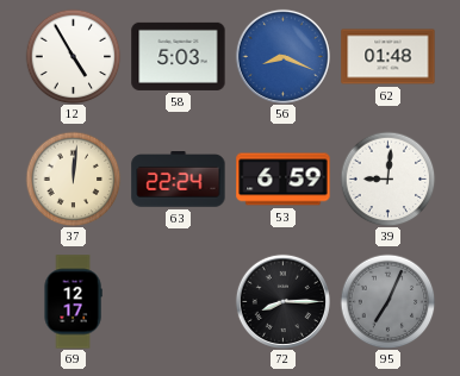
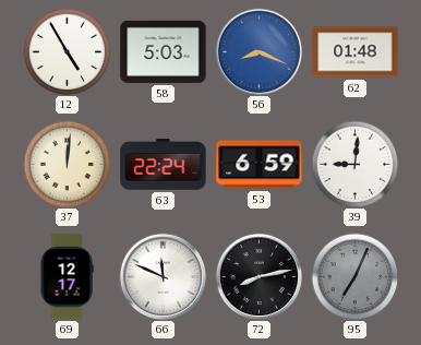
66: none -> 11:49
72: 8:15 -> 8:13
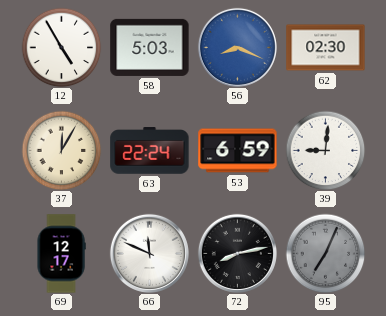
62: 01:48 -> 02:30
37: 12:01 -> 12:05
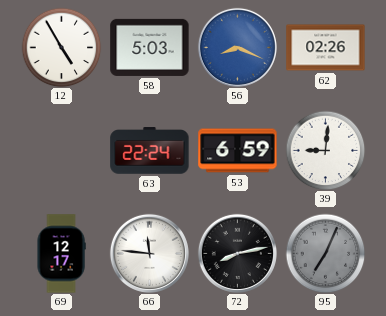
62: 02:30 -> 02:26
37: 12:05 -> none
66: 11:49 -> 11:46
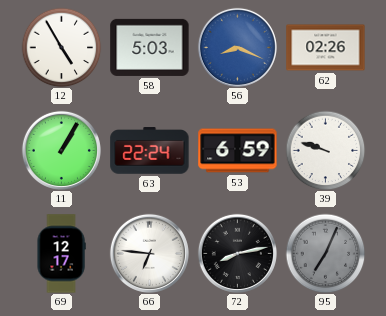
11: none -> 1:05
39: 9:01 -> 9:48
66: 11:46 -> 6:46
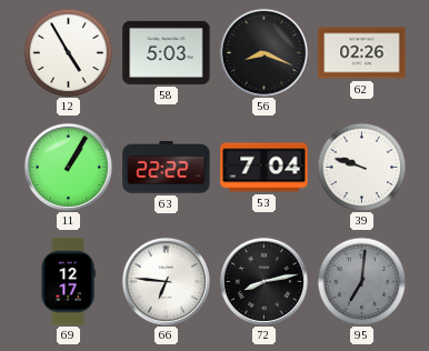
56 dial: blue -> black
63: 22:24 -> 22:22
53: 6:59 -> 7:04
95: 7:04 -> 7:01
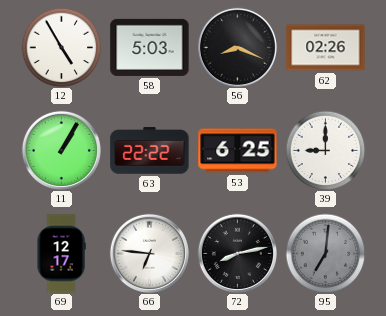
53: 7:04 -> 6:25
39: 9:48 -> 9:00
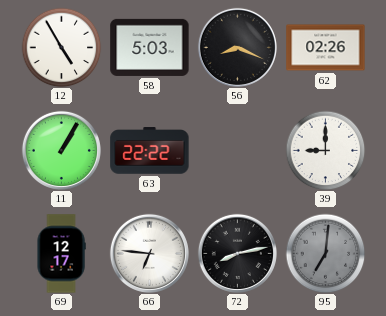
53: 6:25 -> none
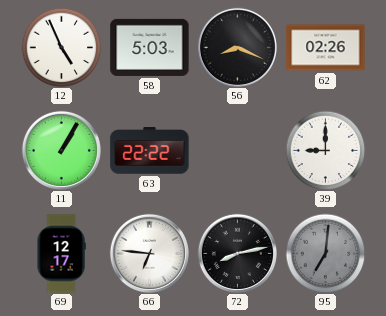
12: 4:55 -> 4:56
